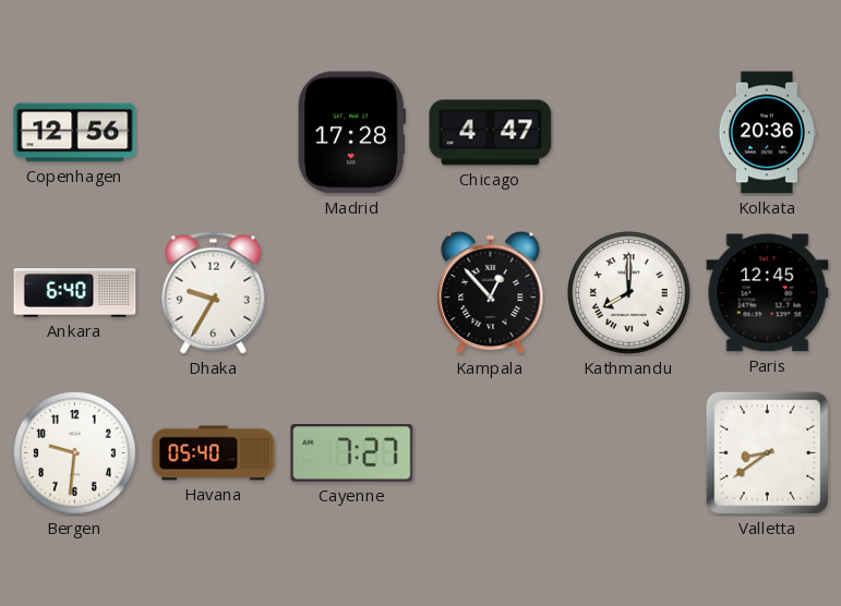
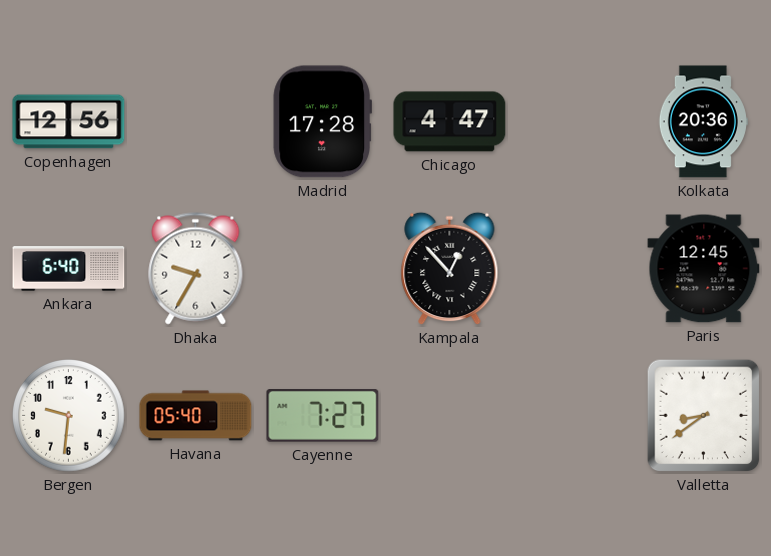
Kathmandu: 8:00 -> none
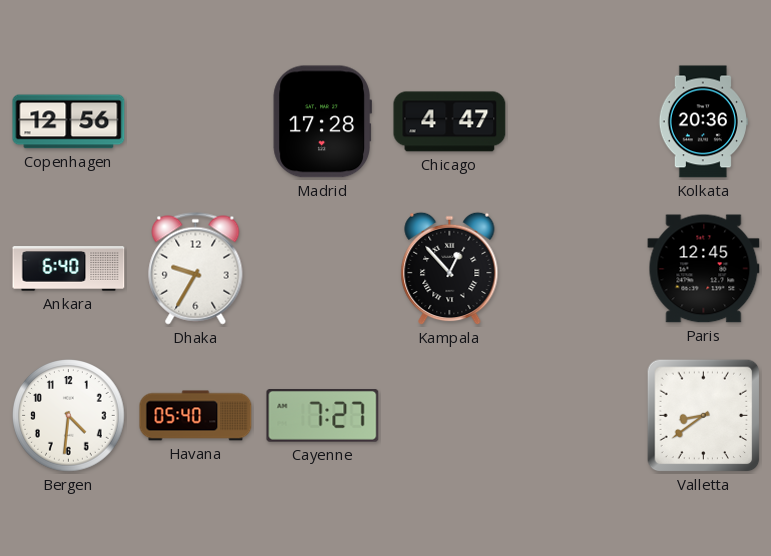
Bergen: 9:31 -> 4:31
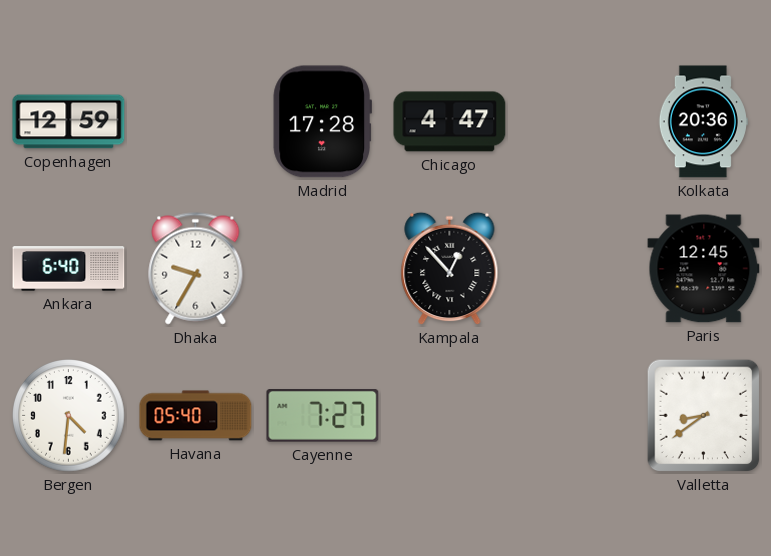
Copenhagen: 12:56 -> 12:59
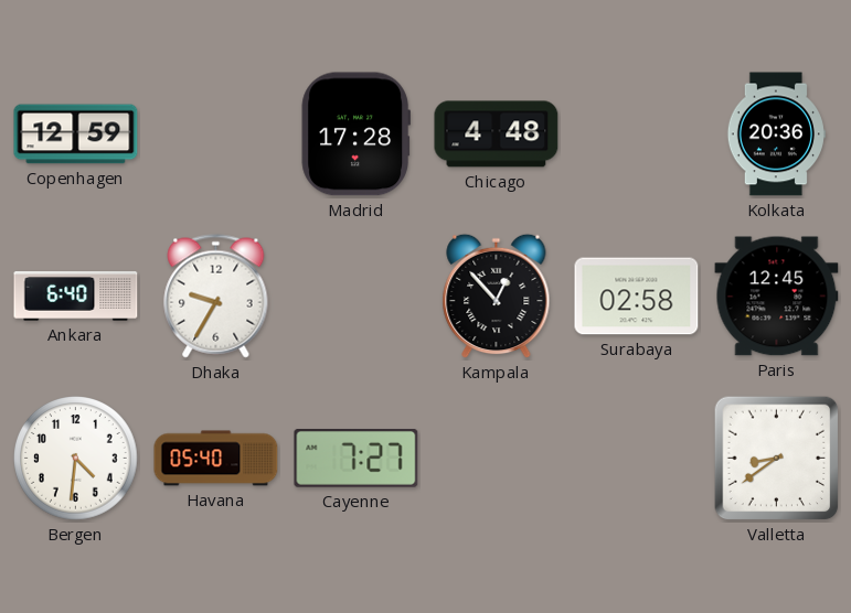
Chicago: 4:47 -> 4:48
Surabaya: none -> 02:58
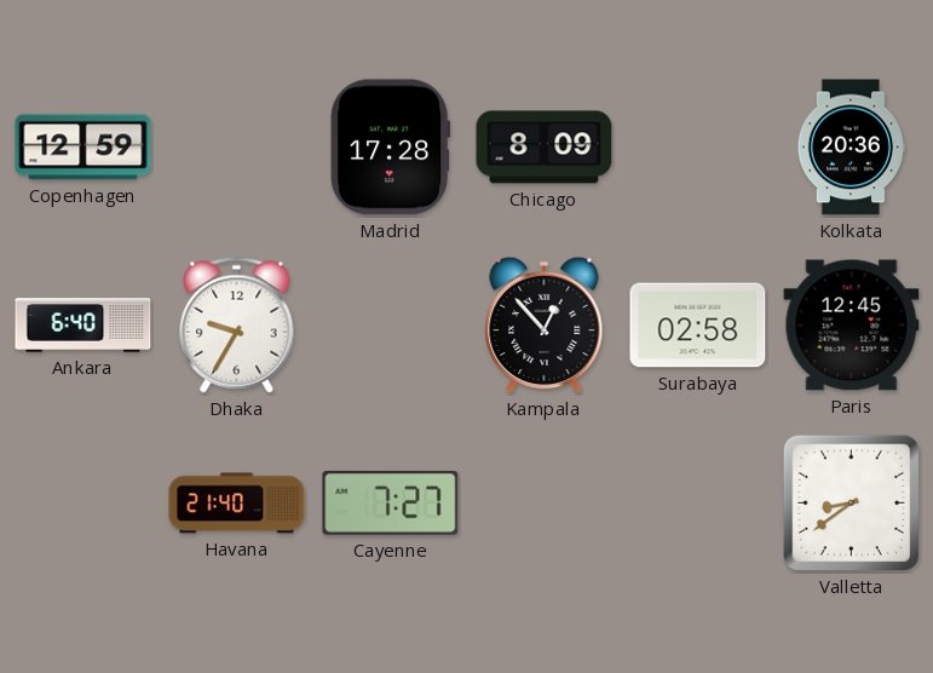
Chicago: 4:48 -> 8:09
Bergen: 4:31 -> none
Havana: 05:40 -> 21:40
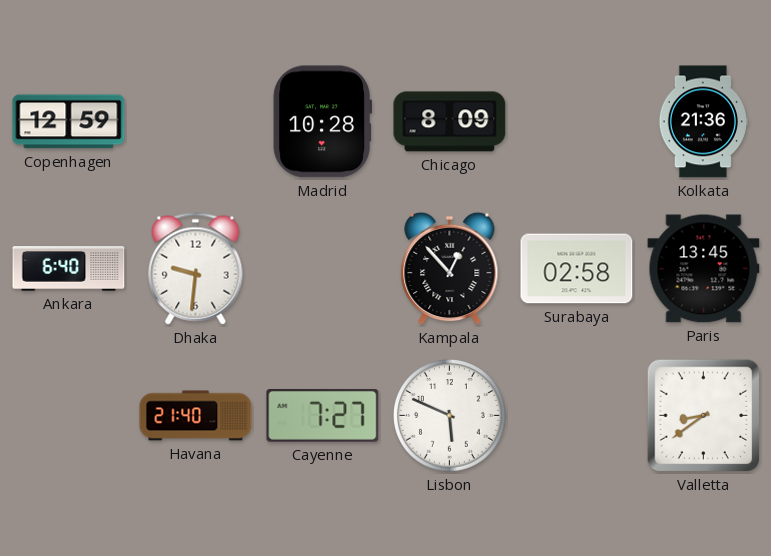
Madrid: 17:28 -> 10:28
Kolkata: 20:36 -> 21:36
Dhaka: 9:35 -> 9:31
Paris: 12:45 -> 13:45
Lisbon: none -> 5:49
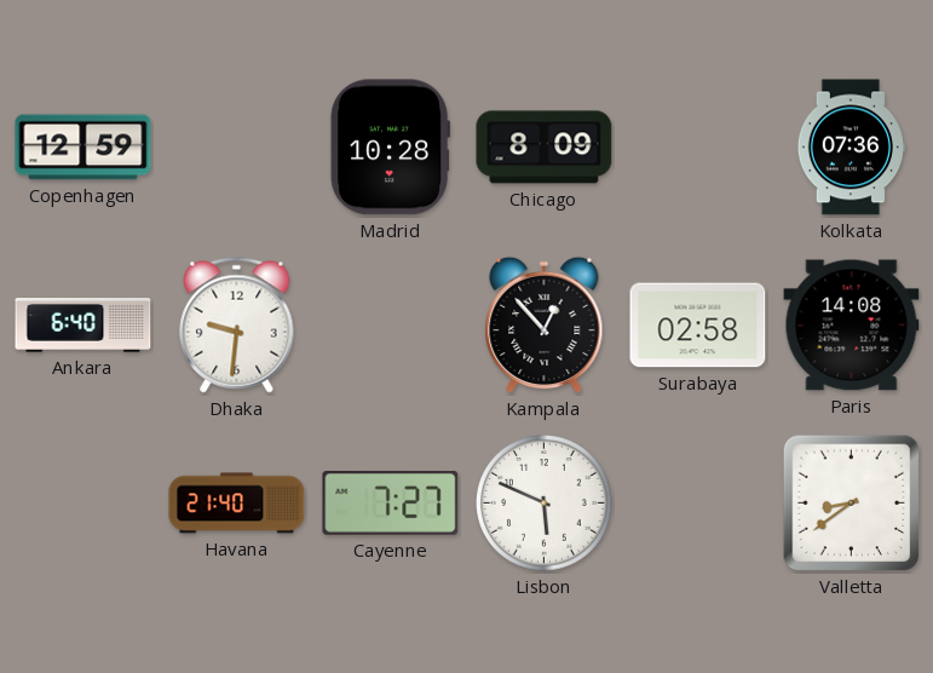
Kolkata: 21:36 -> 07:36
Paris: 13:45 -> 14:08
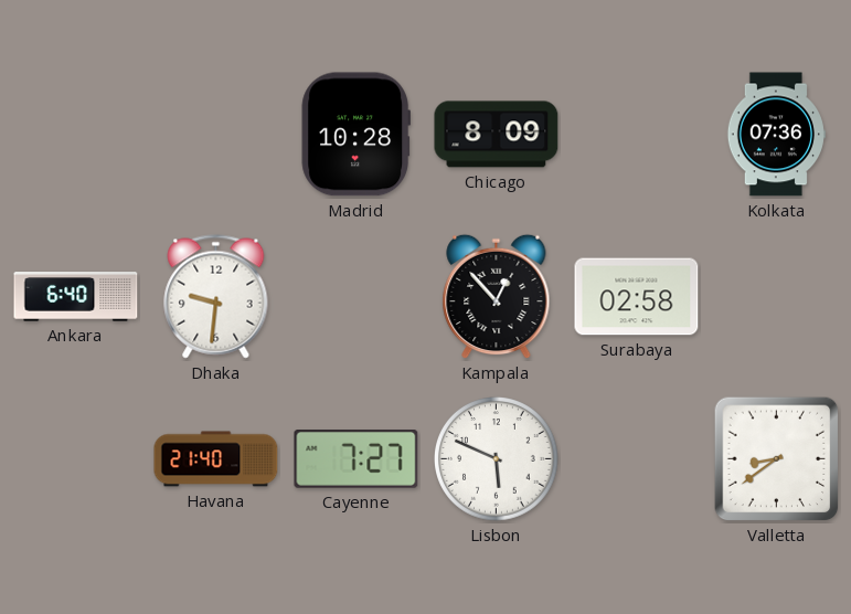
Copenhagen: 12:59 -> none
Paris: 14:08 -> none
